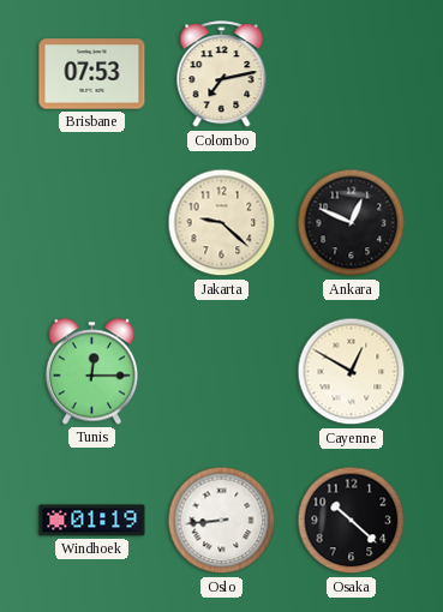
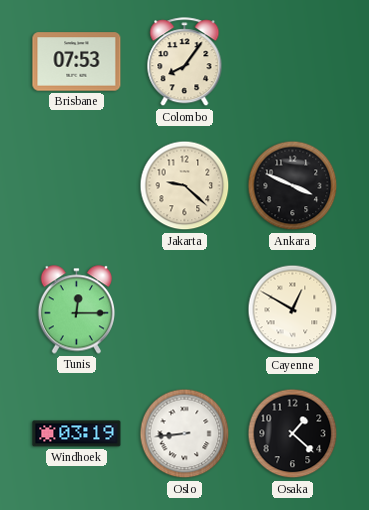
Colombo: 7:13 -> 8:06
Ankara: 12:49 -> 3:49
Windhoek: 01:19 -> 03:19
Osaka: 10:22 -> 1:22
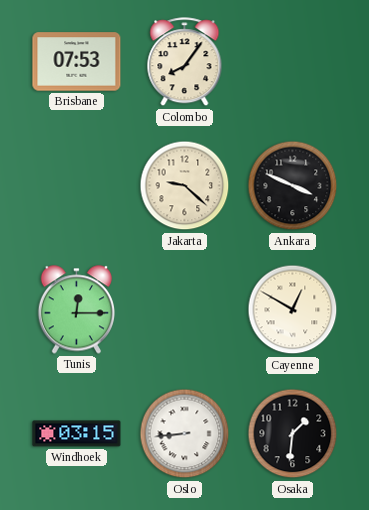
Windhoek: 03:19 -> 03:15
Osaka: 1:22 -> 1:31
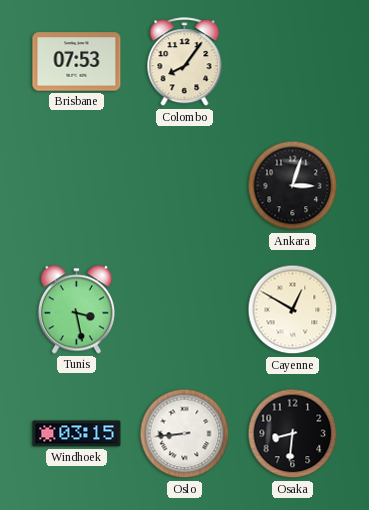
Jakarta: 9:22 -> none
Ankara: 3:49 -> 3:03
Tunis: 12:15 -> 3:28
Osaka: 1:31 -> 8:31
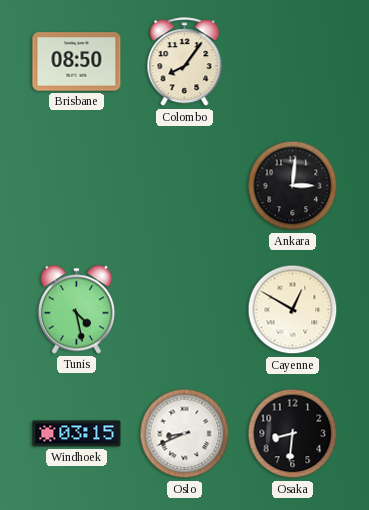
Brisbane: 07:53 -> 08:50
Ankara: 3:03 -> 3:01
Tunis: 3:28 -> 4:28
Oslo: 8:44 -> 8:41
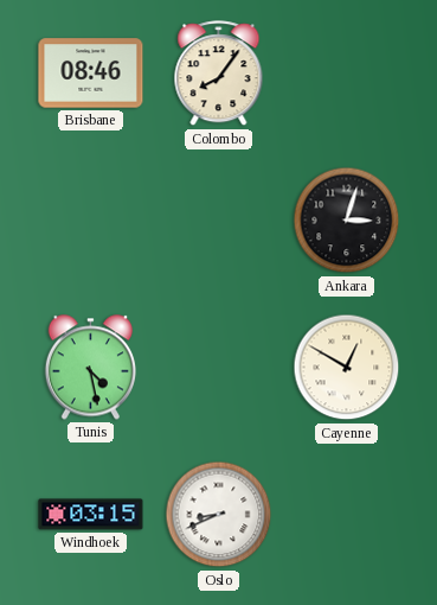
Brisbane: 08:50 -> 08:46
Ankara: 3:01 -> 3:03
Osaka: 8:31 -> none
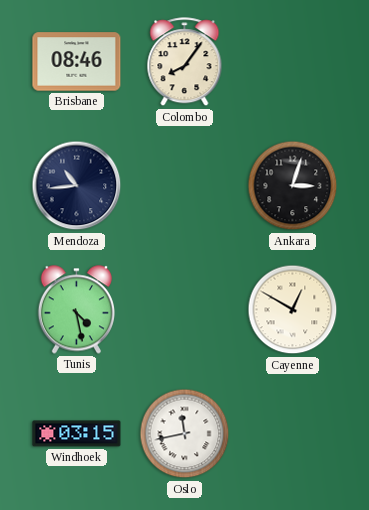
Mendoza: none -> 10:44
Oslo: 8:41 -> 11:43
